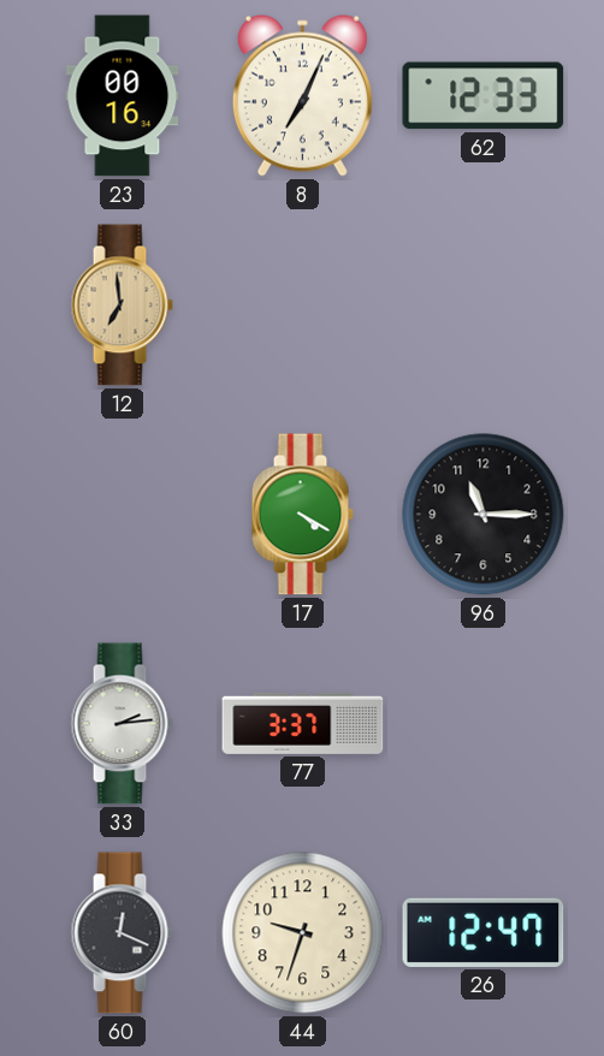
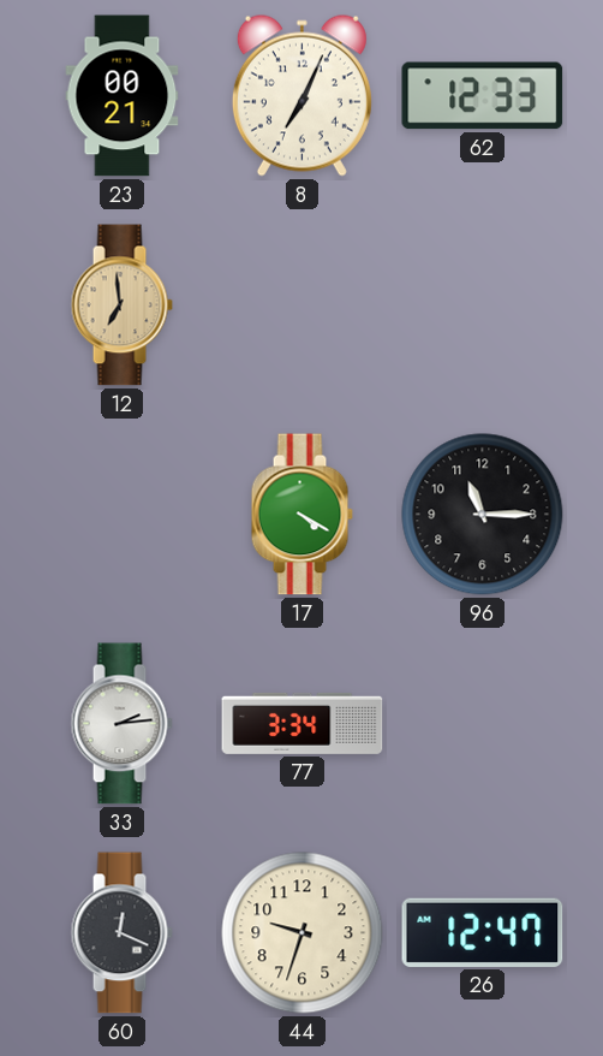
23: 00:16 -> 00:21
77: 3:37 -> 3:34
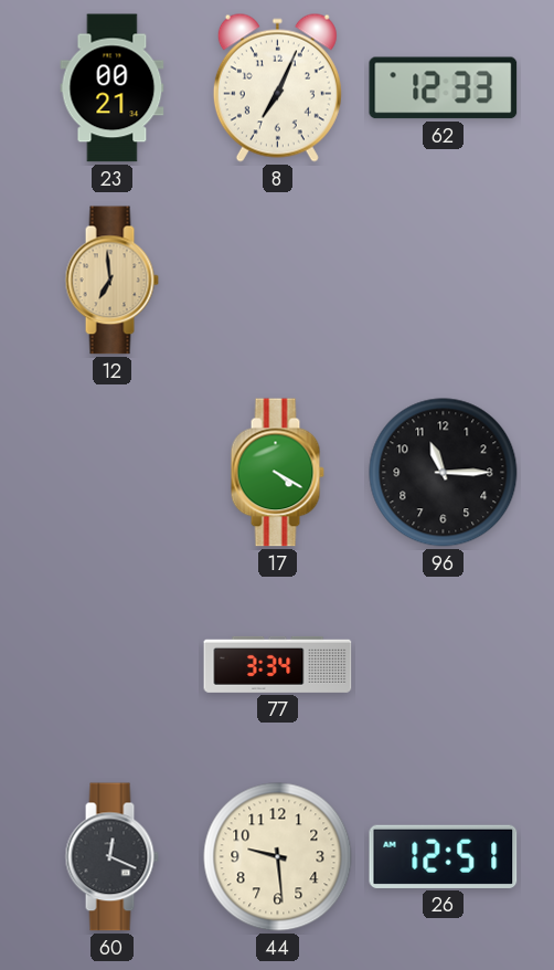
33: 2:14 -> none
44: 9:33 -> 9:29
26: 12:47 -> 12:51
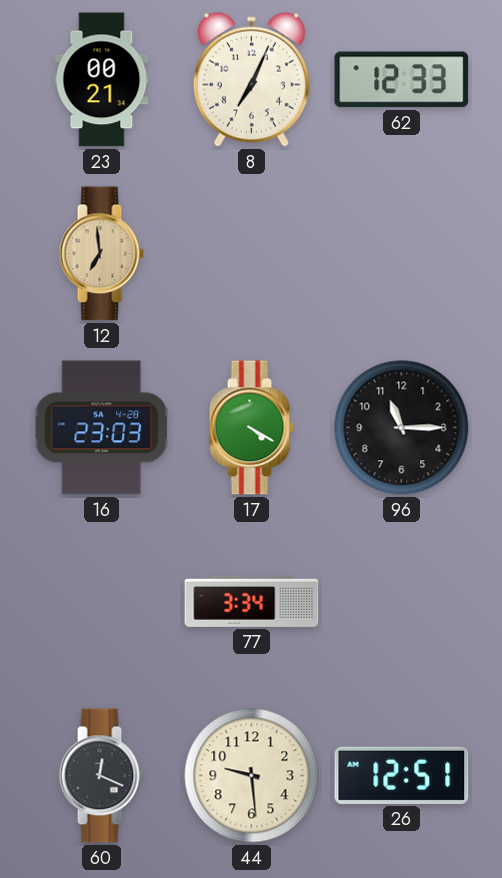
16: none -> 23:03
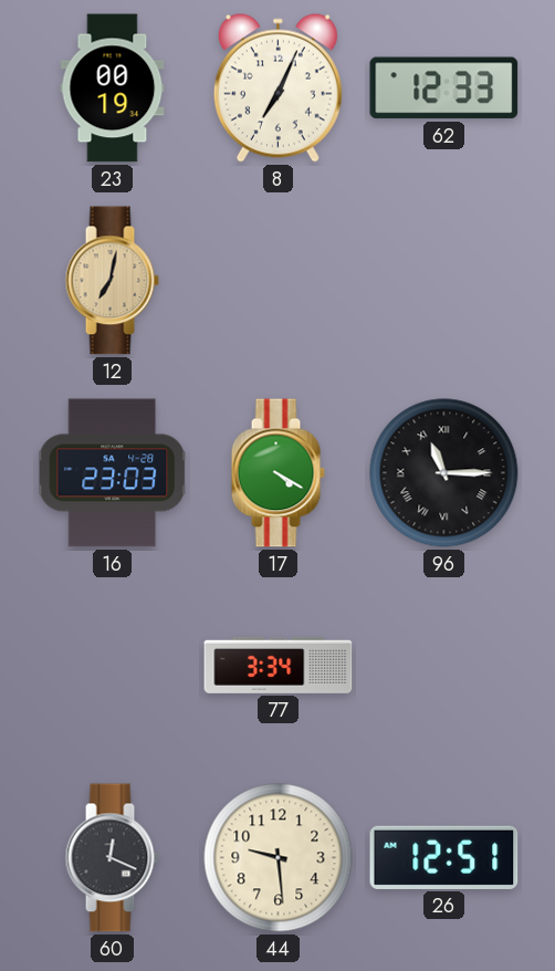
23: 00:21 -> 00:19
12: 6:59 -> 7:02
96 numerals: Arabic -> Roman
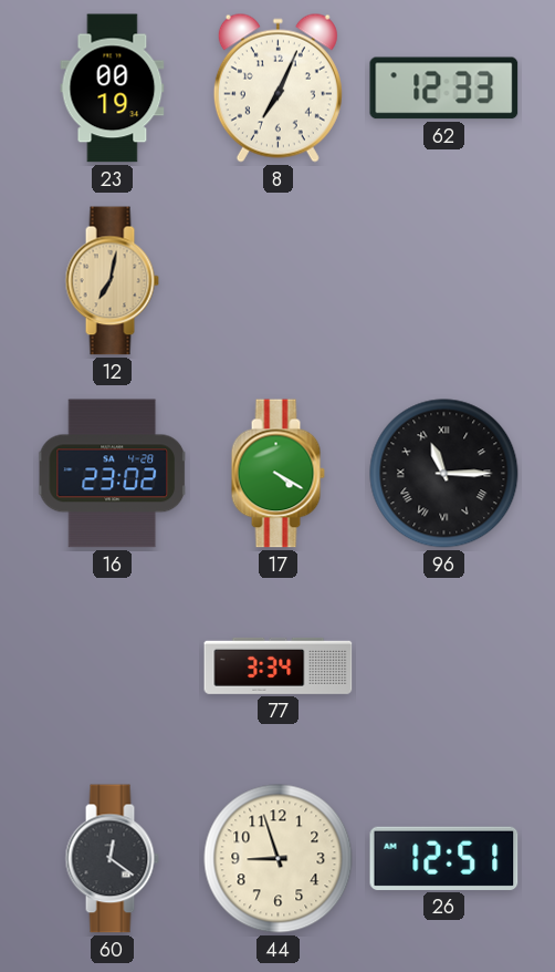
16: 23:03 -> 23:02
60: 12:19 -> 12:21
44: 9:29 -> 8:57
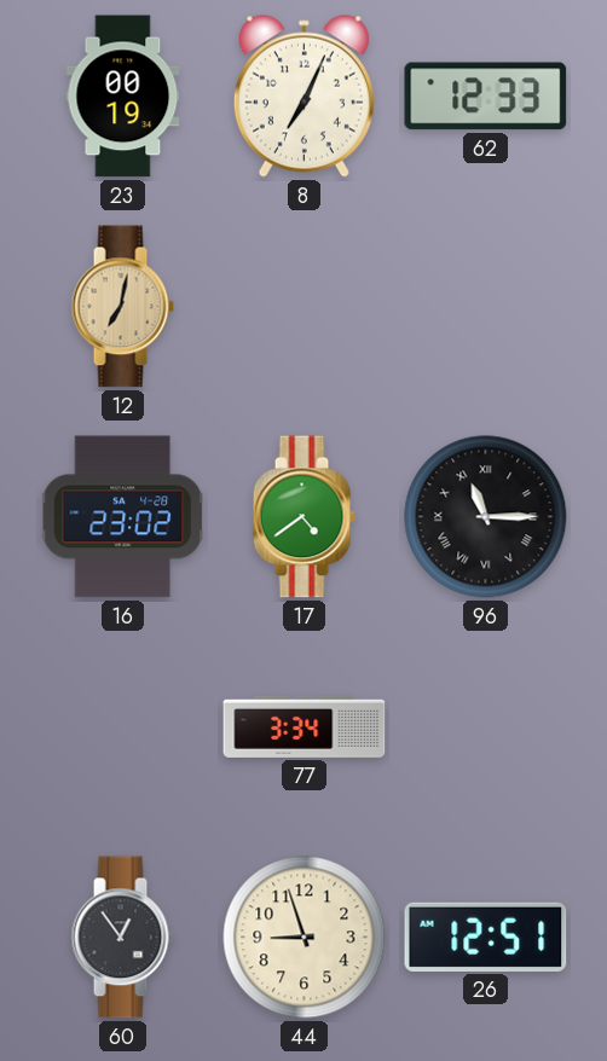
17: 4:20 -> 4:39
60: 12:21 -> 12:54
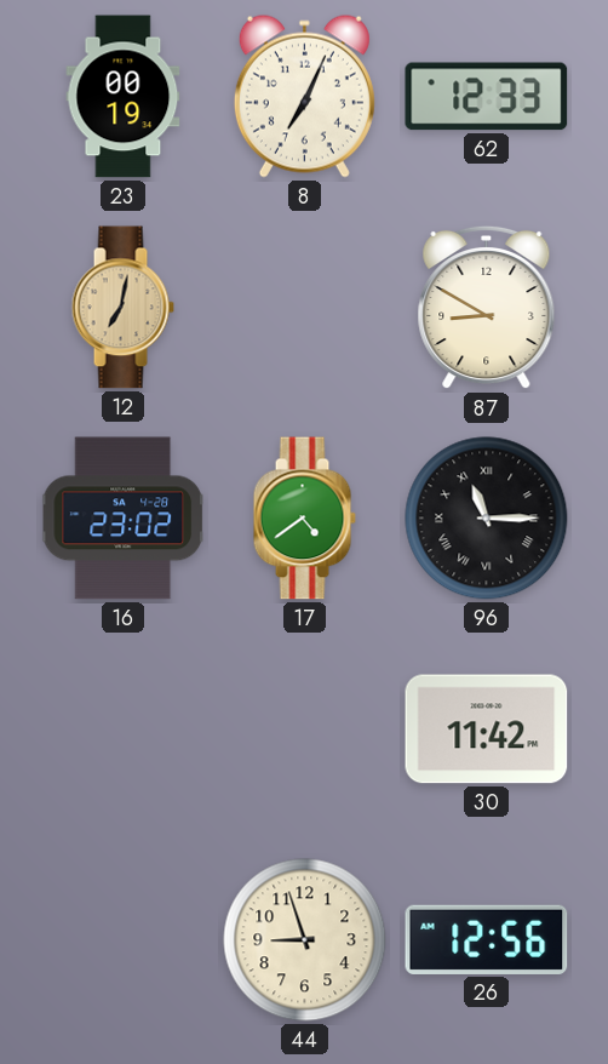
87: none -> 8:50
77: 3:34 -> none
30: none -> 11:42
60: 12:54 -> none
26: 12:51 -> 12:56
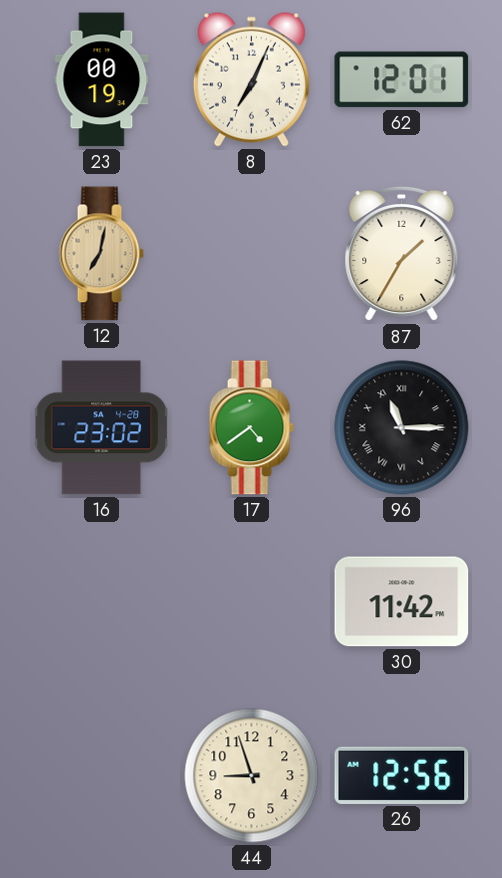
62: 12:33 -> 12:01
87: 8:50 -> 1:35
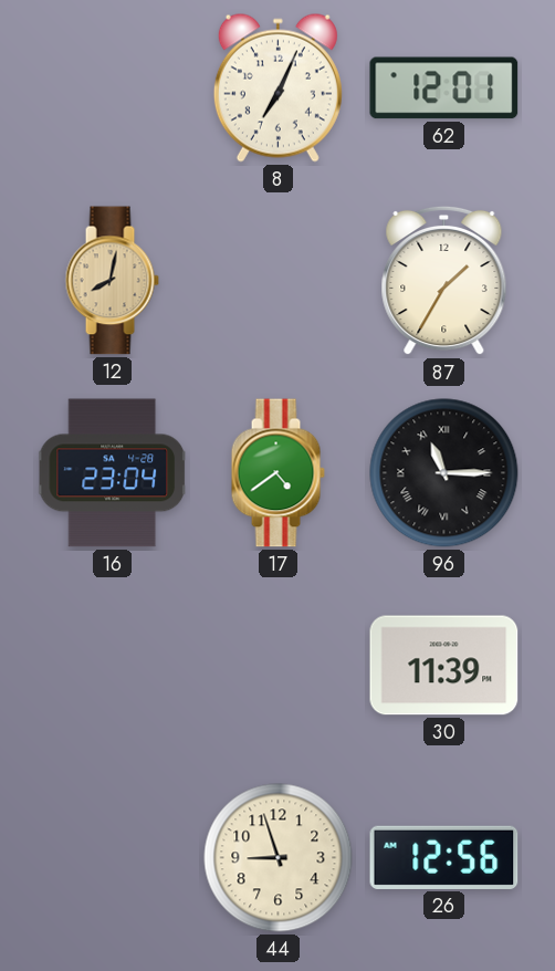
23: 00:19 -> none
12: 7:02 -> 8:02
16: 23:02 -> 23:04
30: 11:42 -> 11:39
